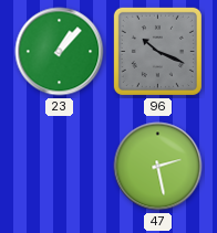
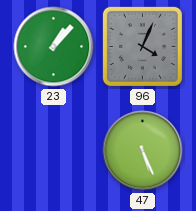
96: 10:19 -> 4:04
47: 2:28 -> 5:26
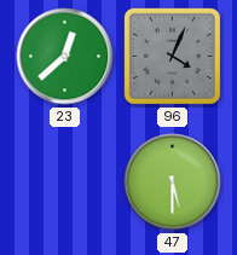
23: 1:07 -> 12:38
47: 5:26 -> 5:30
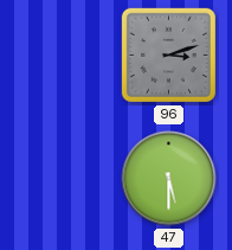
23: 12:38 -> none
96: 4:04 -> 3:12
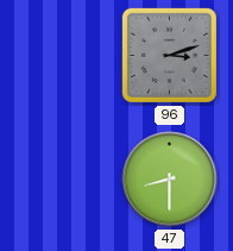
47: 5:30 -> 8:30
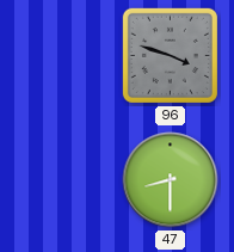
96: 3:12 -> 3:48
